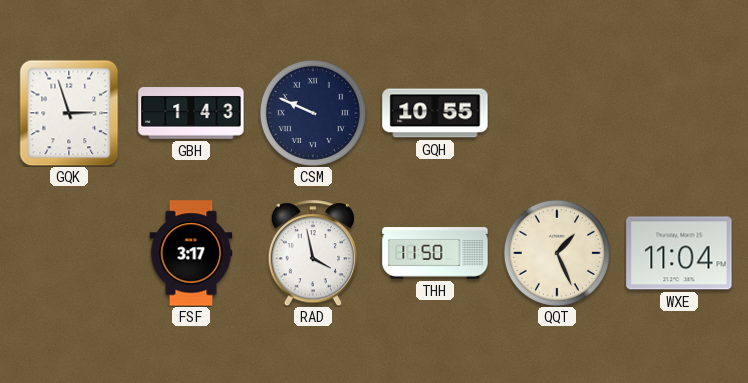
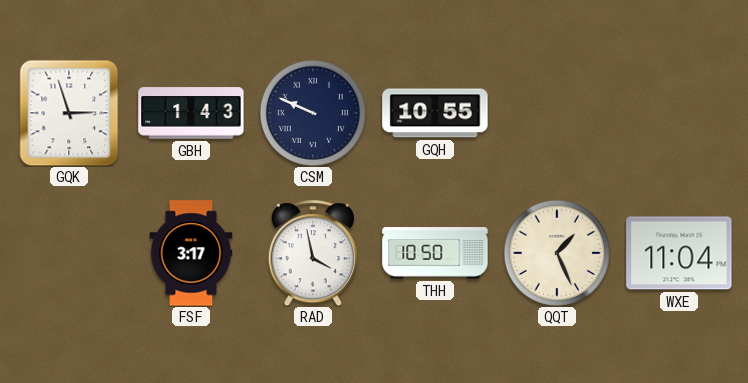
THH: 11:50 -> 10:50
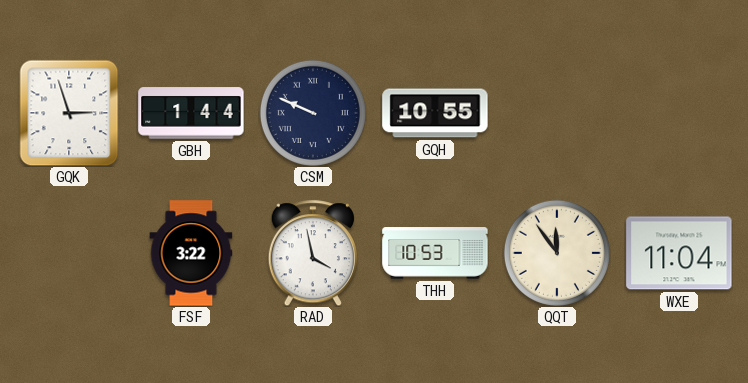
GBH: 1:43 -> 1:44
FSF: 3:17 -> 3:22
THH: 10:50 -> 10:53
QQT: 1:26 -> 11:54
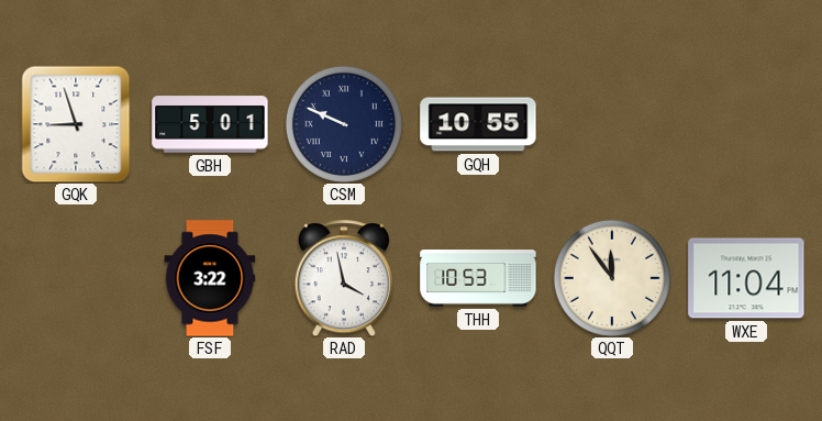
GQK: 2:57 -> 8:57
GBH: 1:44 -> 5:01
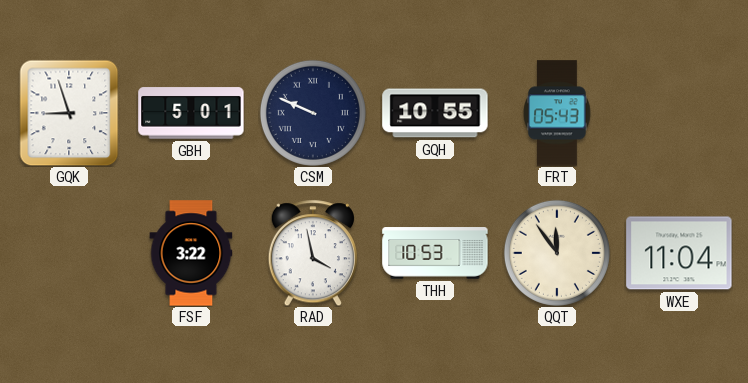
FRT: none -> 05:43
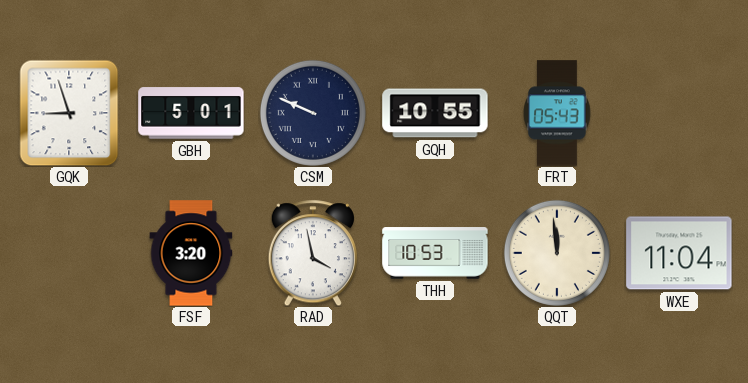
FSF: 3:22 -> 3:20
QQT: 11:54 -> 11:59
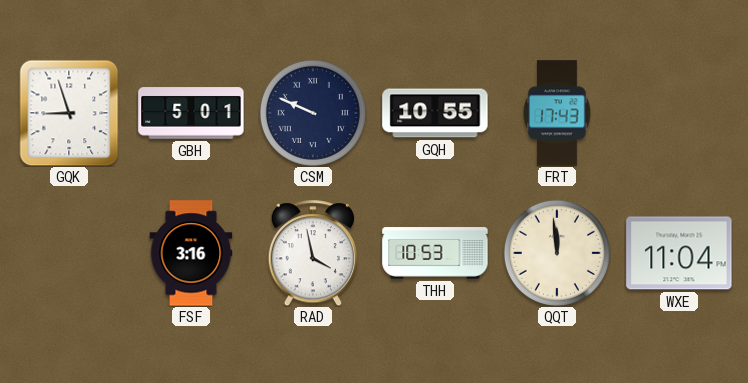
FRT: 05:43 -> 17:43
FSF: 3:20 -> 3:16
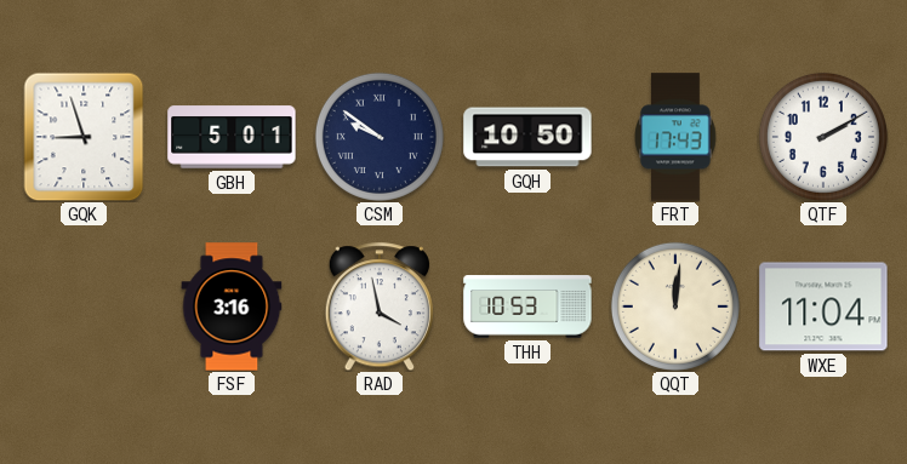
CSM: 9:49 -> 9:51
GQH: 10:55 -> 10:50
QTF: none -> 2:10
QQT: 11:59 -> 12:01
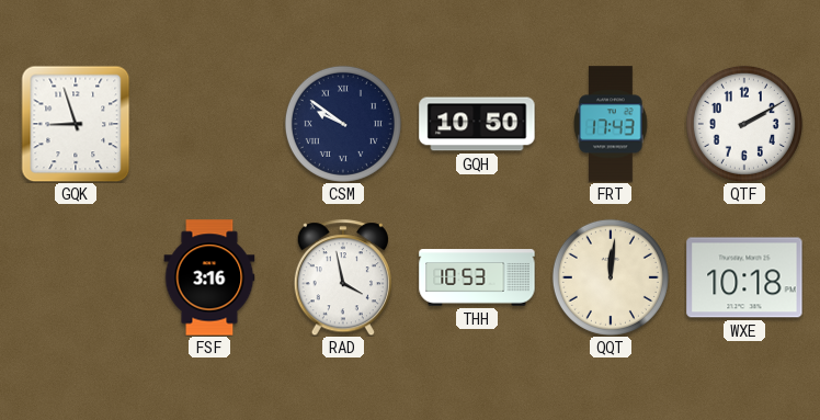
GBH: 5:01 -> none
WXE: 11:04 -> 10:18
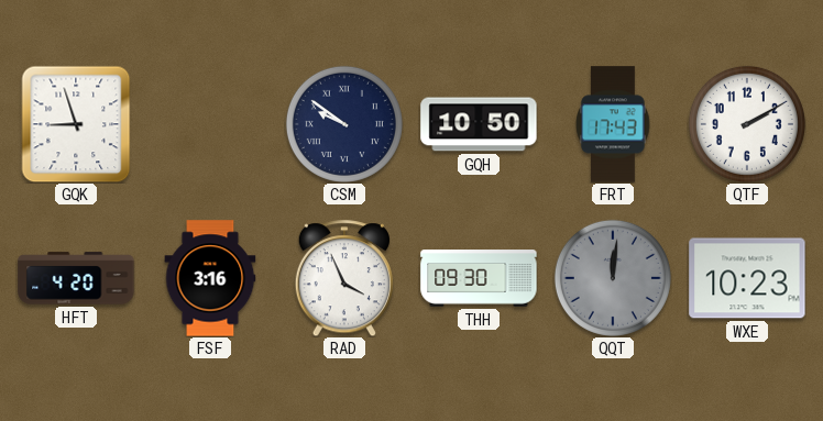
HFT: none -> 4:20
RAD: 3:58 -> 3:56
THH: 10:53 -> 09:30
QQT dial: cream -> grey
WXE: 10:18 -> 10:23
